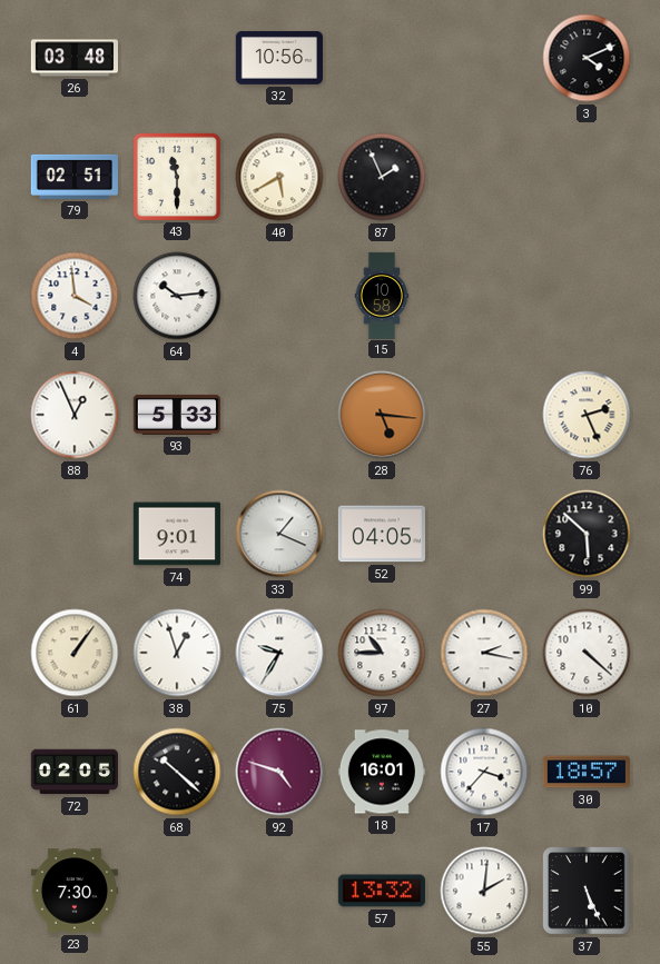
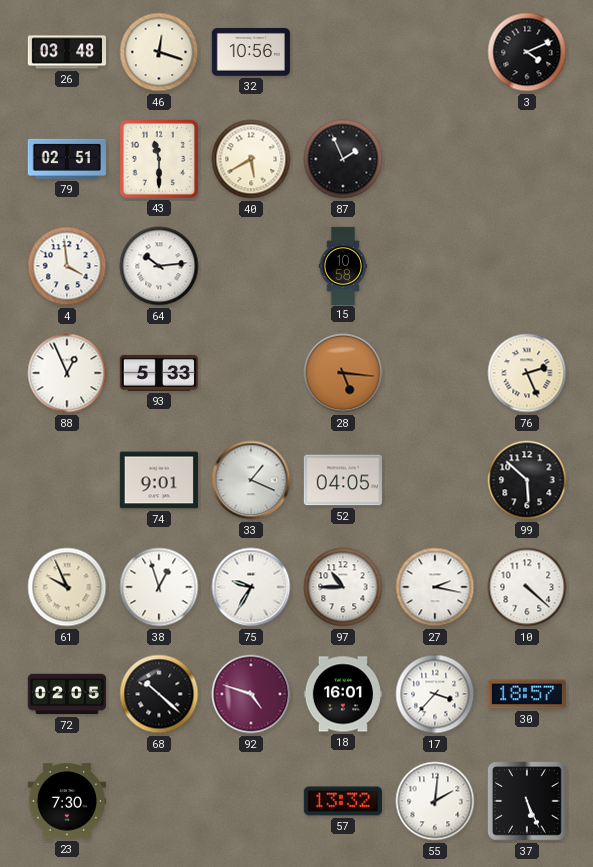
46: none -> 12:18
61: 1:06 -> 9:56
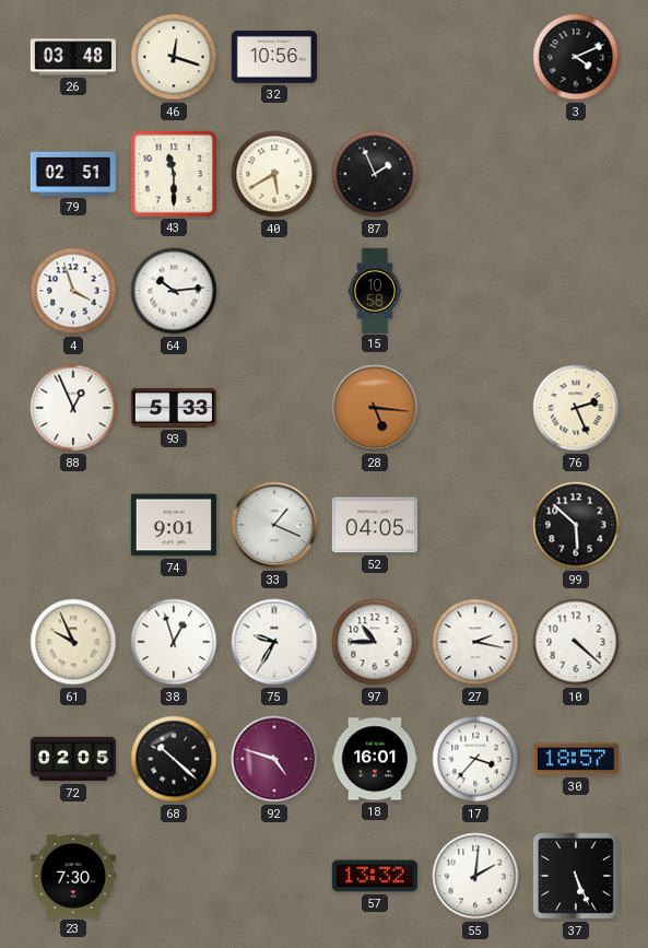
4: 3:59 -> 3:57
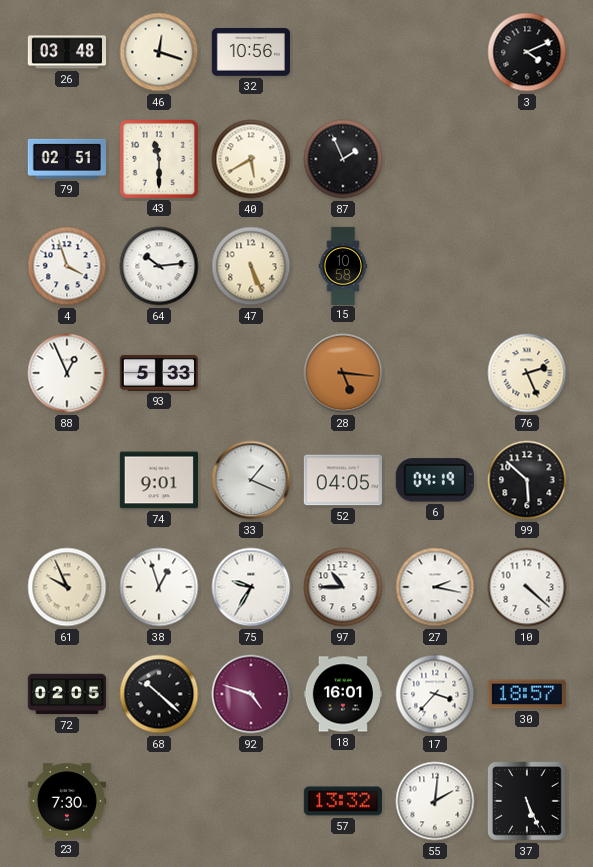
47: none -> 5:26
6: none -> 04:19
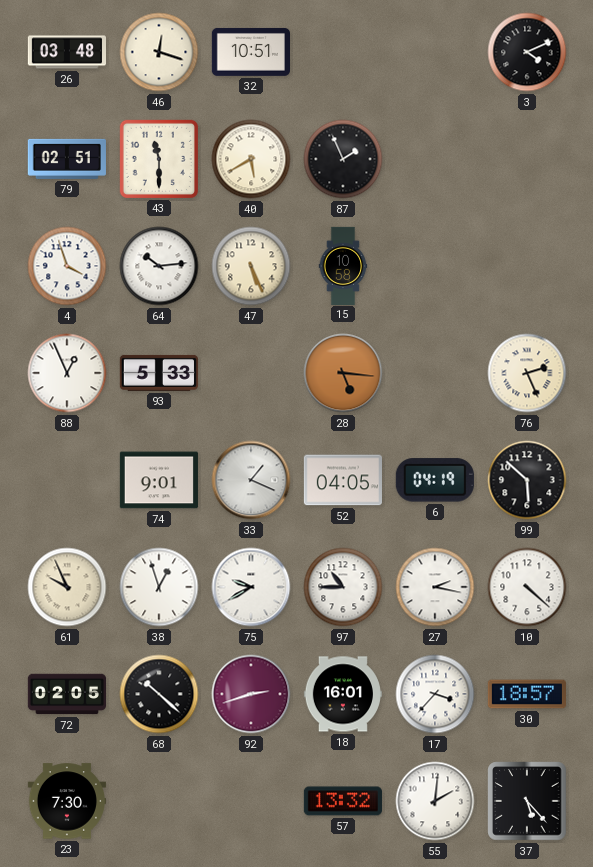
32: 10:56 -> 10:51
75: 9:35 -> 9:40
92: 4:48 -> 2:42
37: 5:26 -> 5:23
